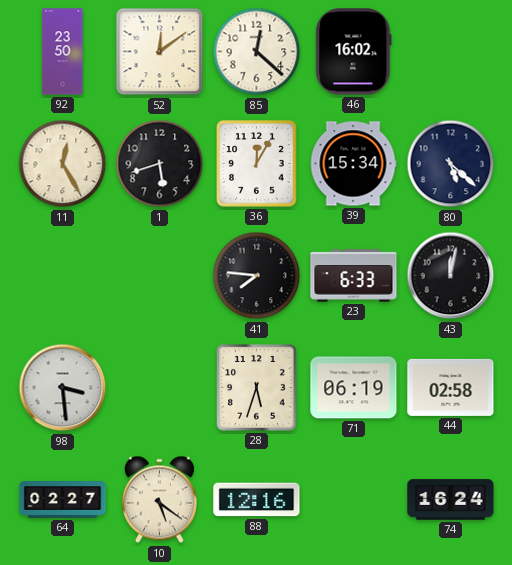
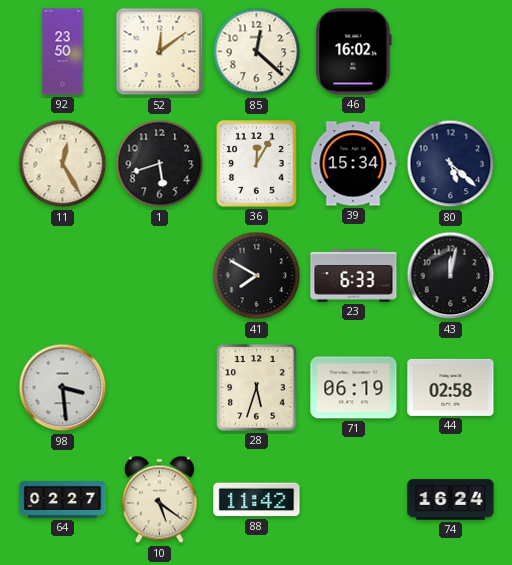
41: 7:46 -> 7:50
88: 12:16 -> 11:42
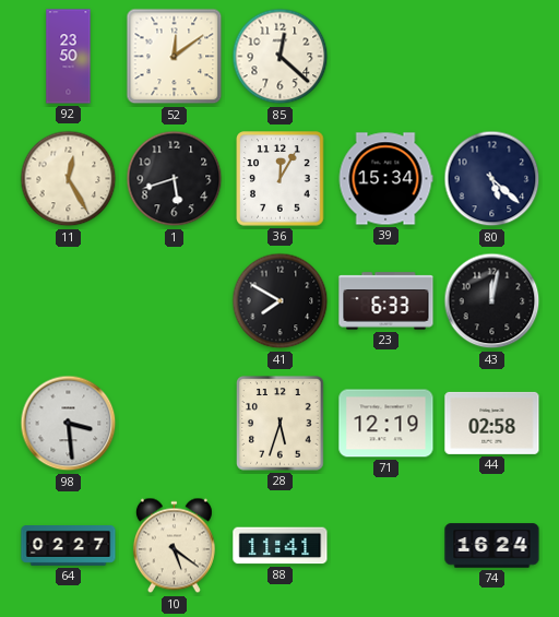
46: 16:02 -> none
71: 06:19 -> 12:19
88: 11:42 -> 11:41
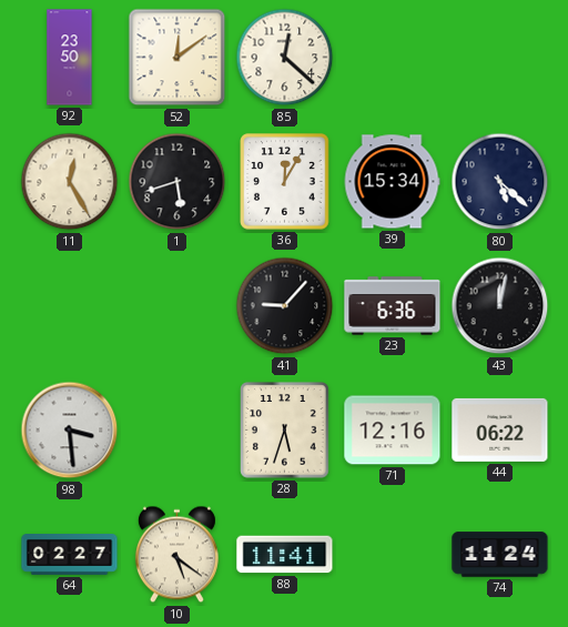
41: 7:50 -> 9:07
23: 6:33 -> 6:36
71: 12:19 -> 12:16
44: 02:58 -> 06:22
74: 16:24 -> 11:24
